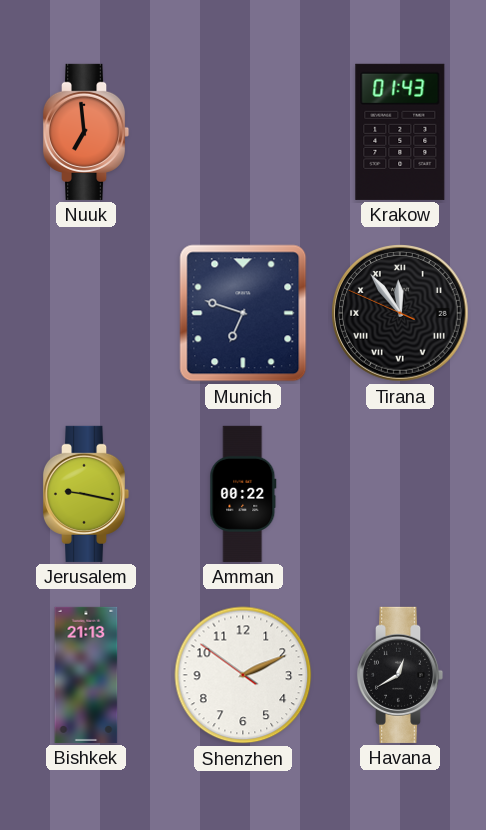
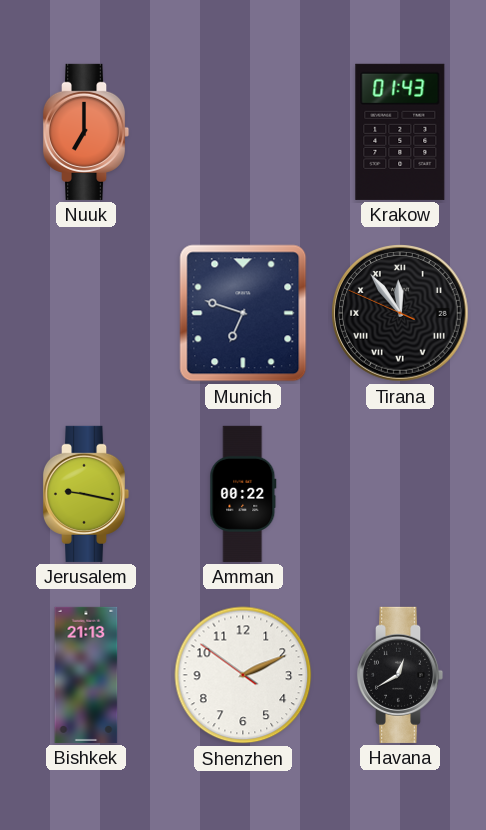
Nuuk: 6:59 -> 7:00
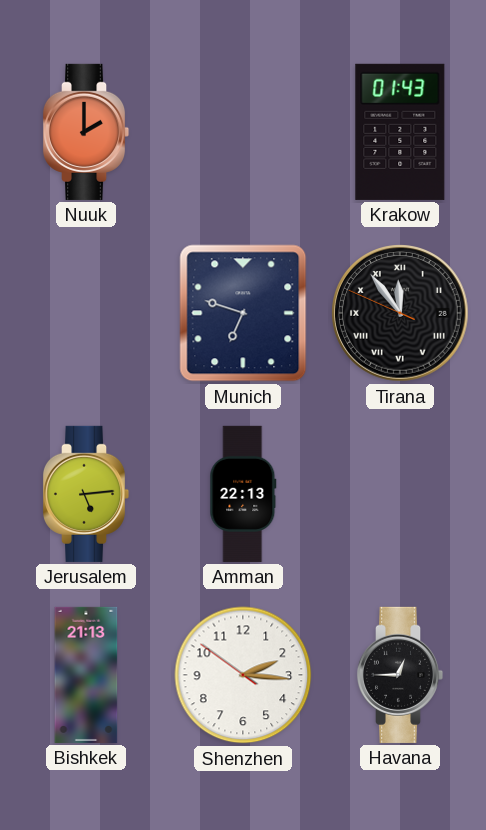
Nuuk: 7:00 -> 2:00
Jerusalem: 9:17 -> 5:14
Amman: 00:22 -> 22:13
Shenzhen: 2:10 -> 2:15
Havana: 12:40 -> 12:45
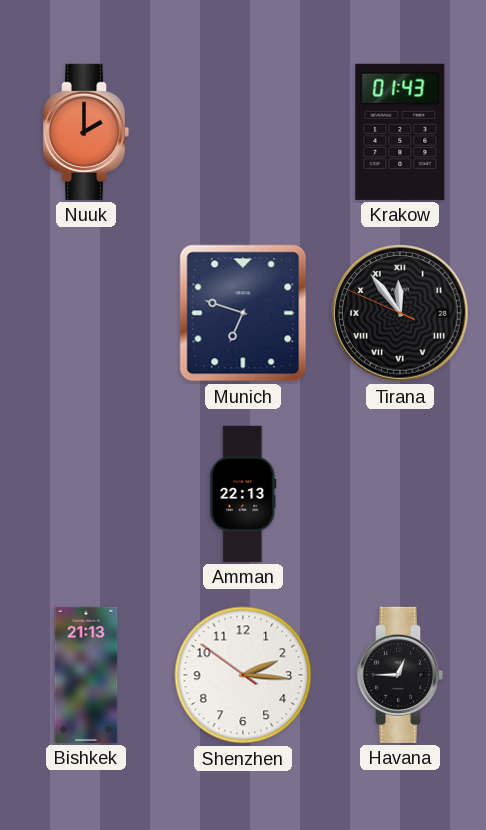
Jerusalem: 5:14 -> none
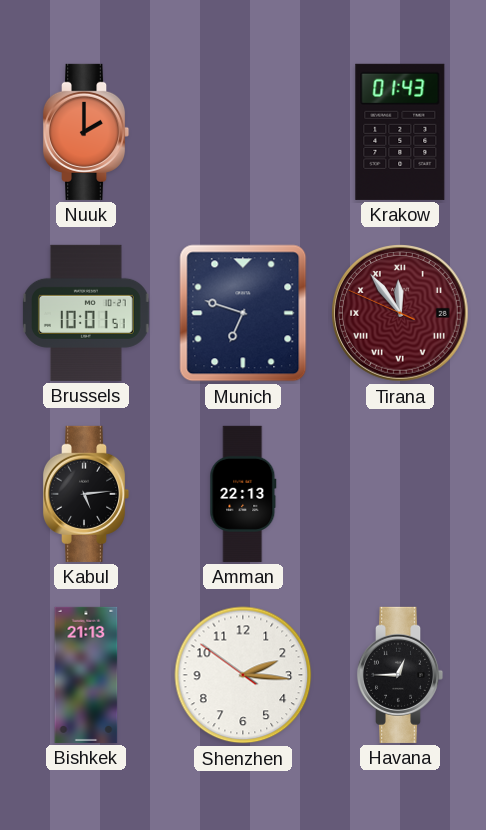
Brussels: none -> 10:01
Tirana dial: black -> burgundy
Kabul: none -> 5:14
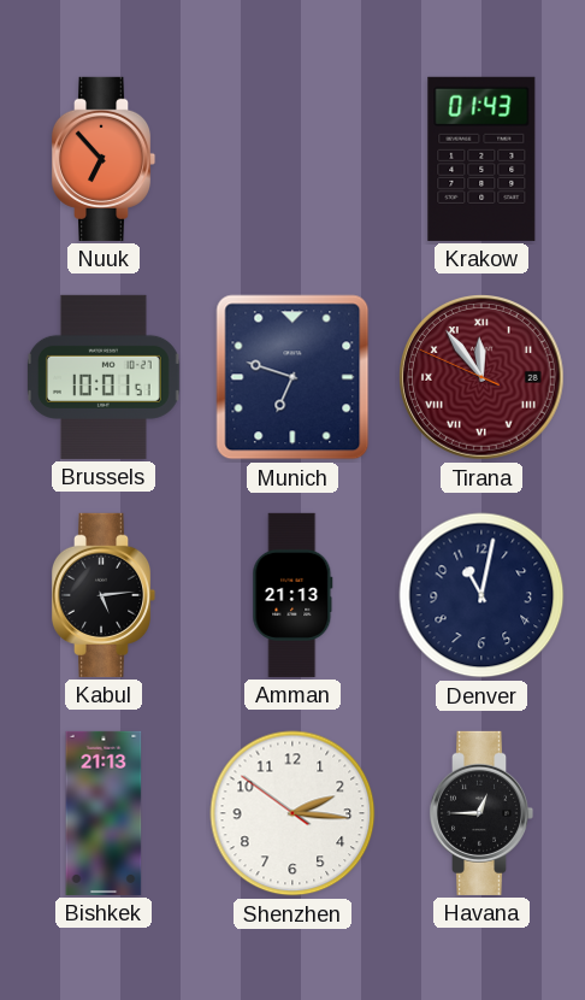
Nuuk: 2:00 -> 6:53
Amman: 22:13 -> 21:13
Denver: none -> 11:02
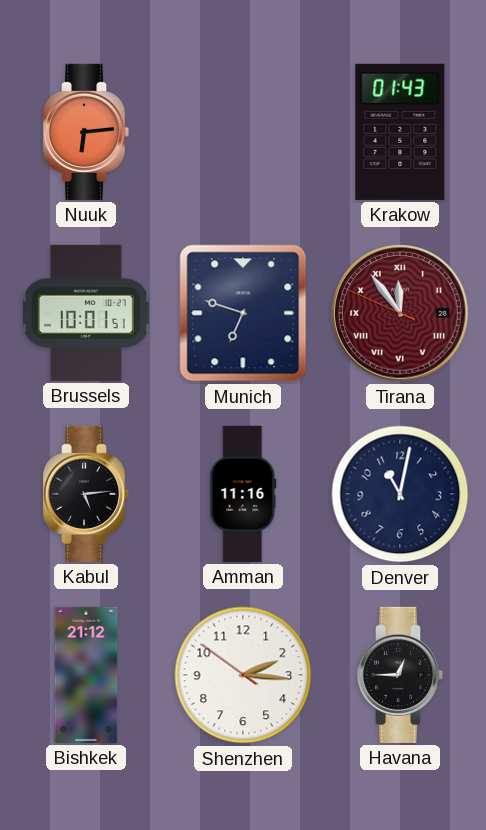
Nuuk: 6:53 -> 6:14
Amman: 21:13 -> 11:16
Bishkek: 21:13 -> 21:12
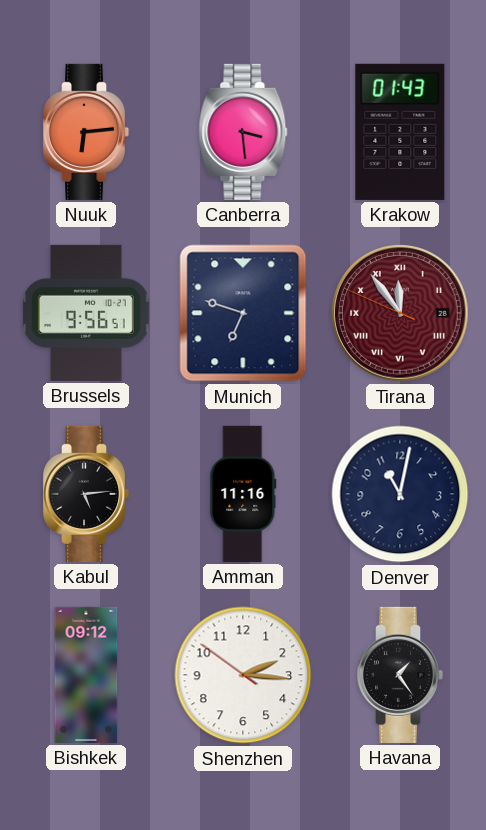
Canberra: none -> 3:29
Brussels: 10:01 -> 9:56
Bishkek: 21:12 -> 09:12
Havana: 12:45 -> 1:24
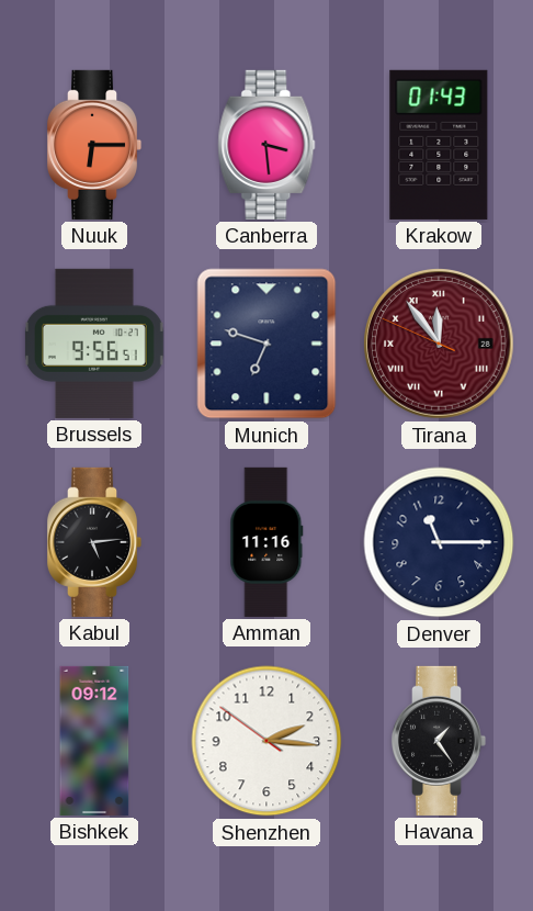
Nuuk: 6:14 -> 6:15
Denver: 11:02 -> 11:15
